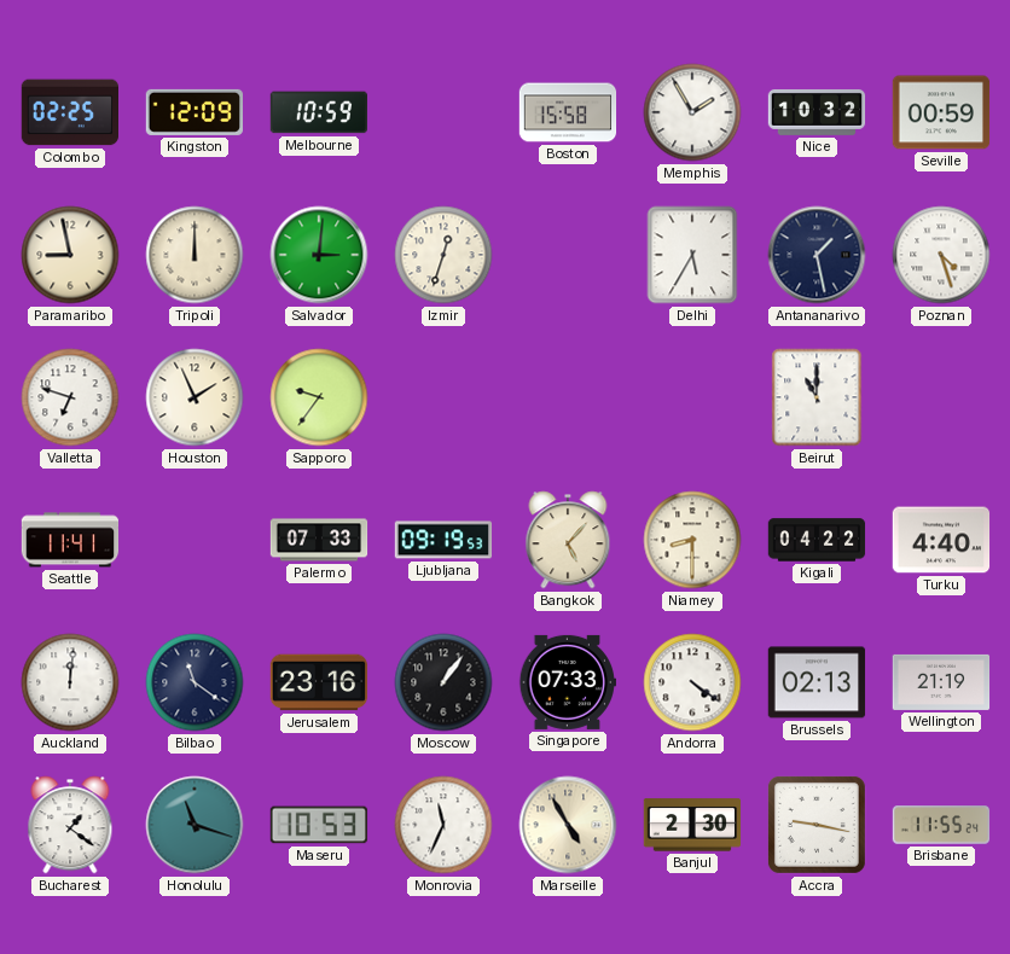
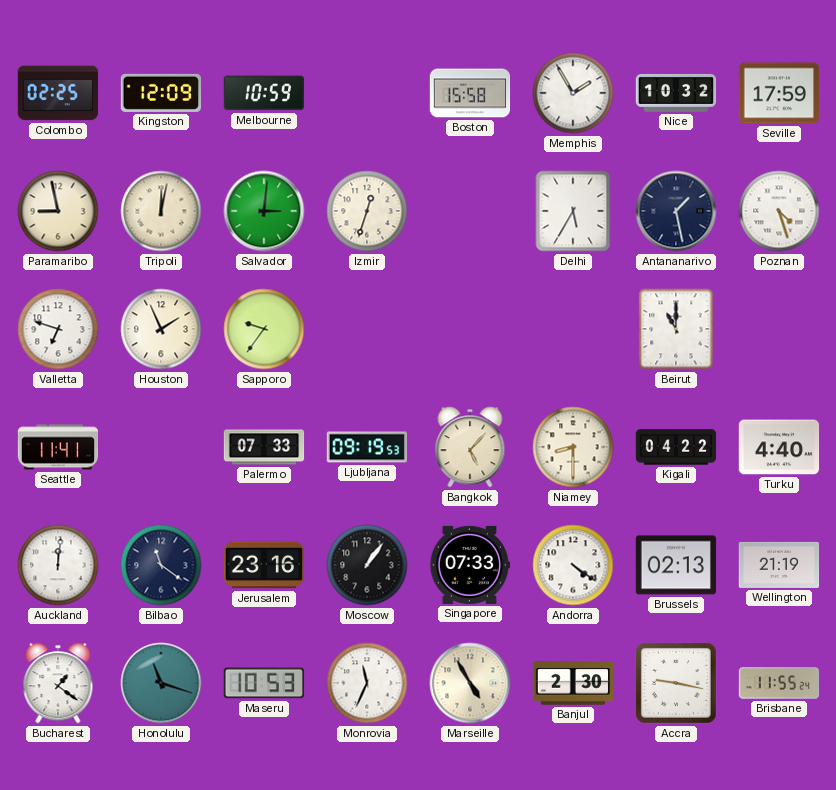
Seville: 00:59 -> 17:59
Tripoli: 12:00 -> 12:02
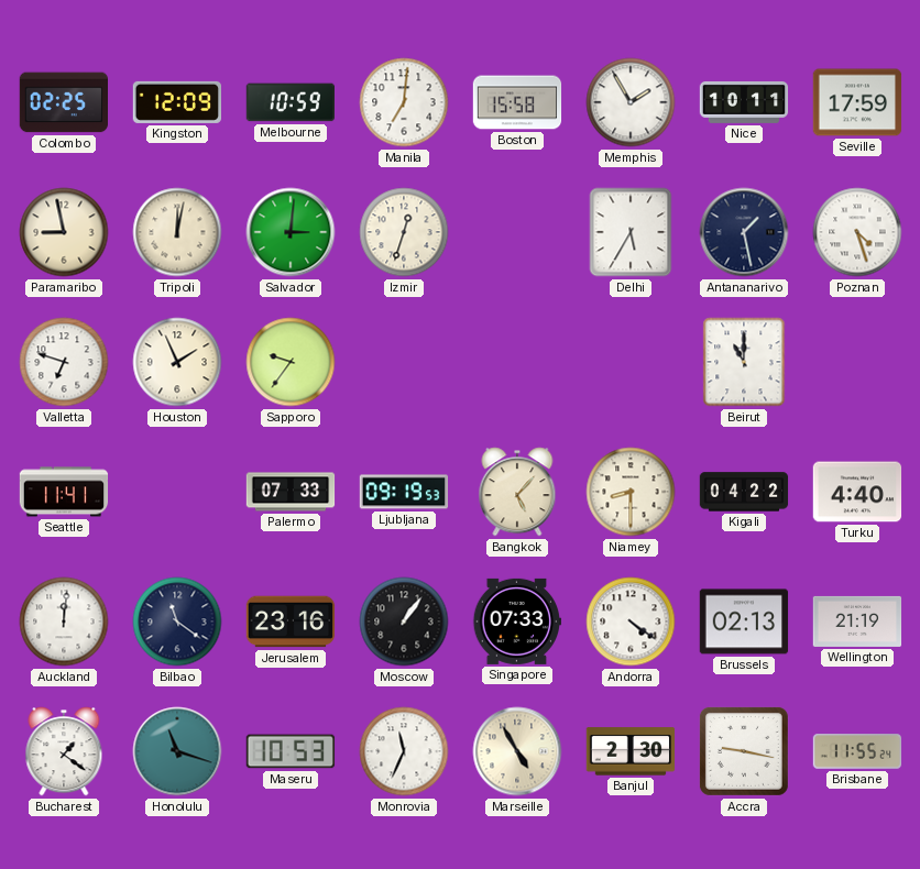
Manila: none -> 7:01
Nice: 10:32 -> 10:11
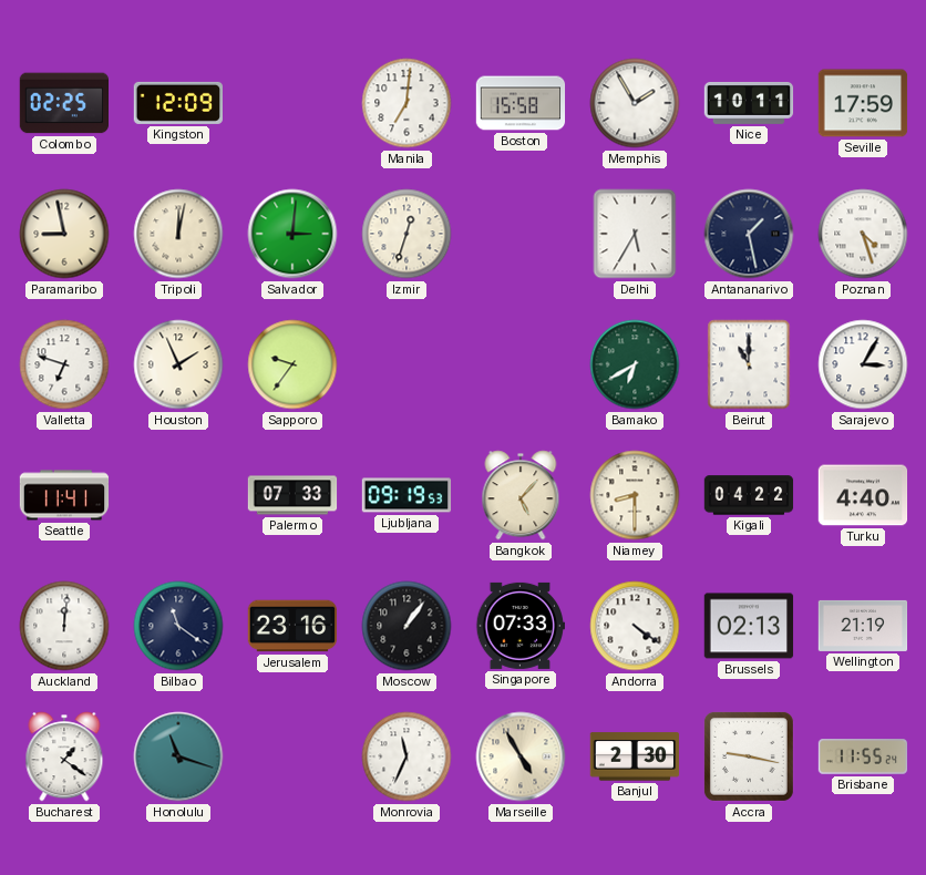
Melbourne: 10:59 -> none
Bamako: none -> 6:40
Sarajevo: none -> 3:05
Maseru: 10:53 -> none
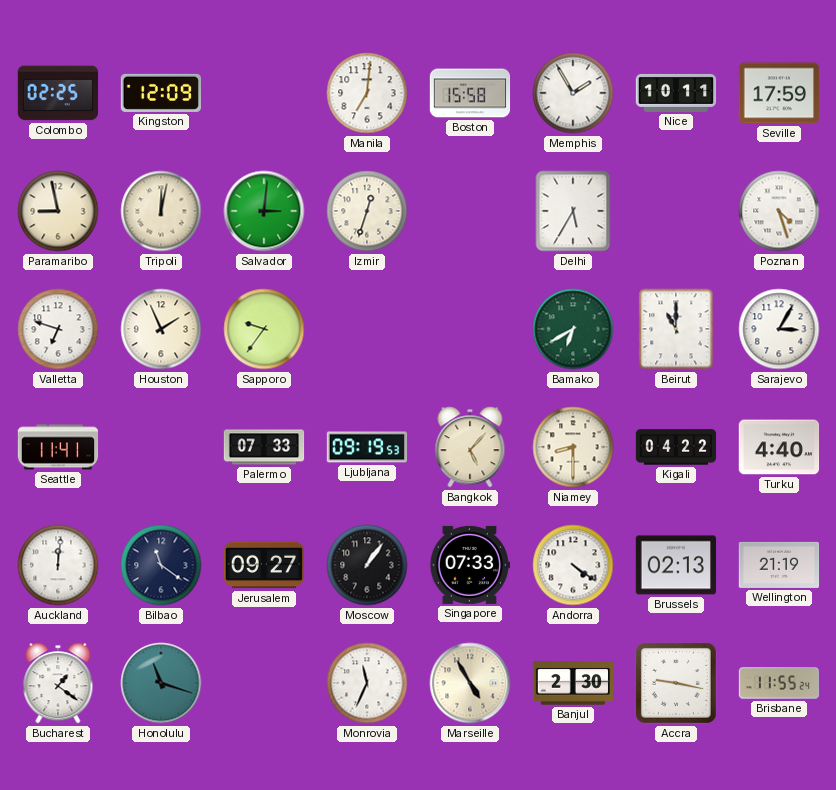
Antananarivo: 1:28 -> none
Jerusalem: 23:16 -> 09:27
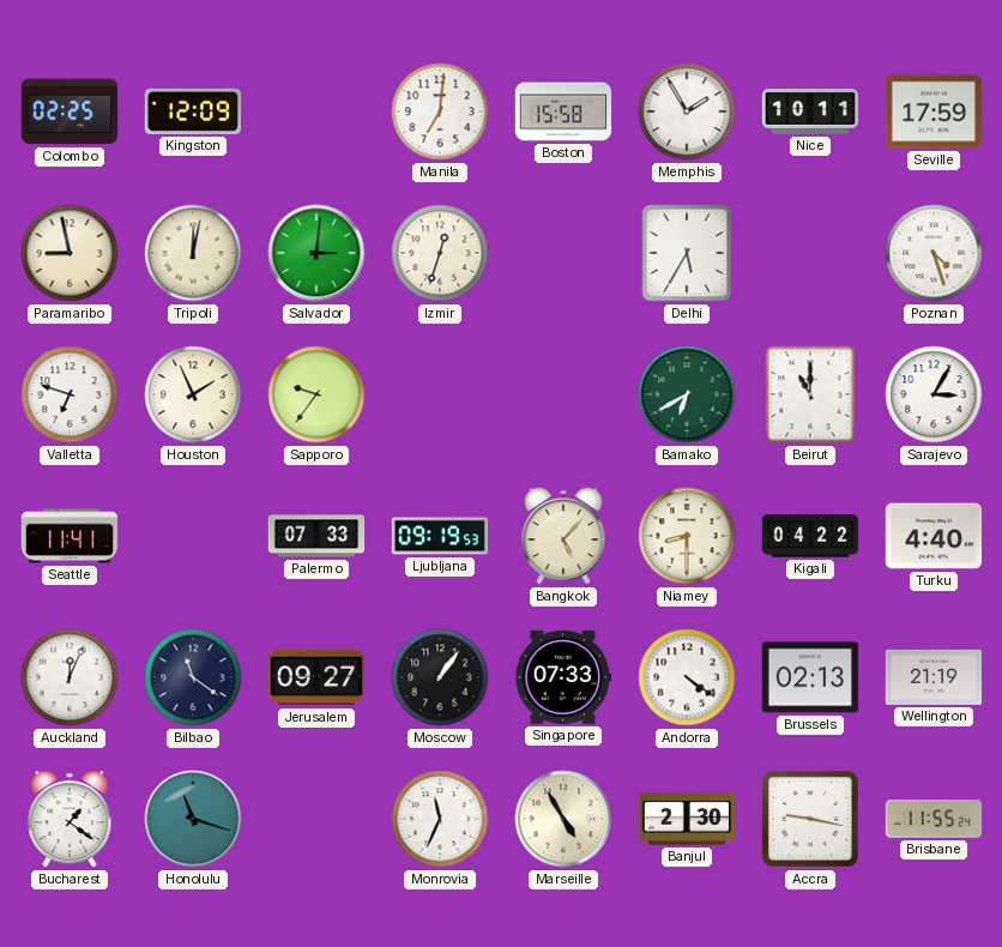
Auckland: 12:01 -> 12:04
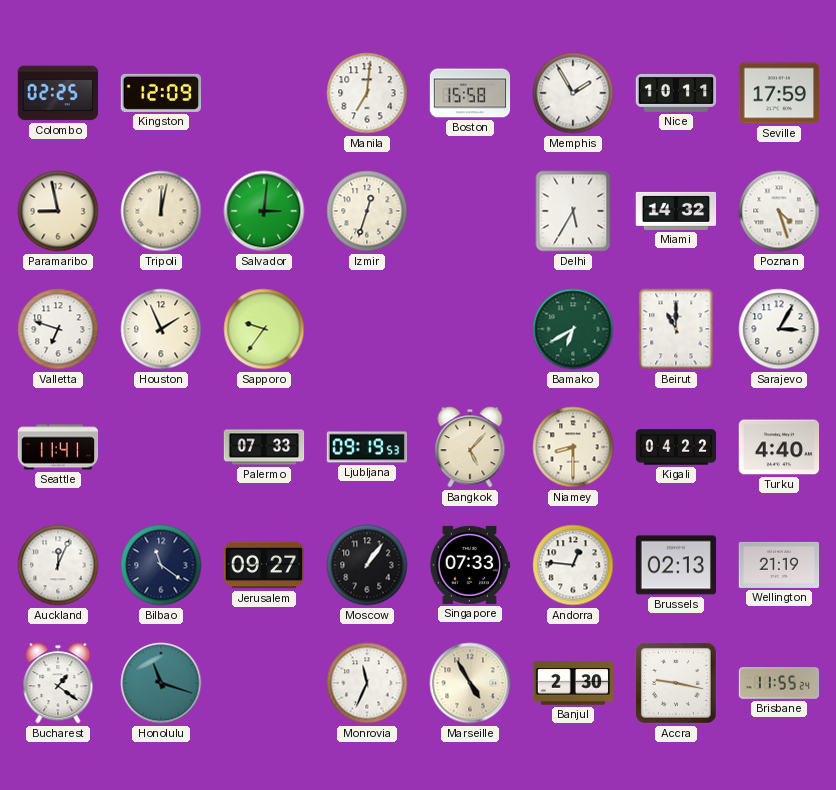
Miami: none -> 14:32
Andorra: 4:21 -> 12:46
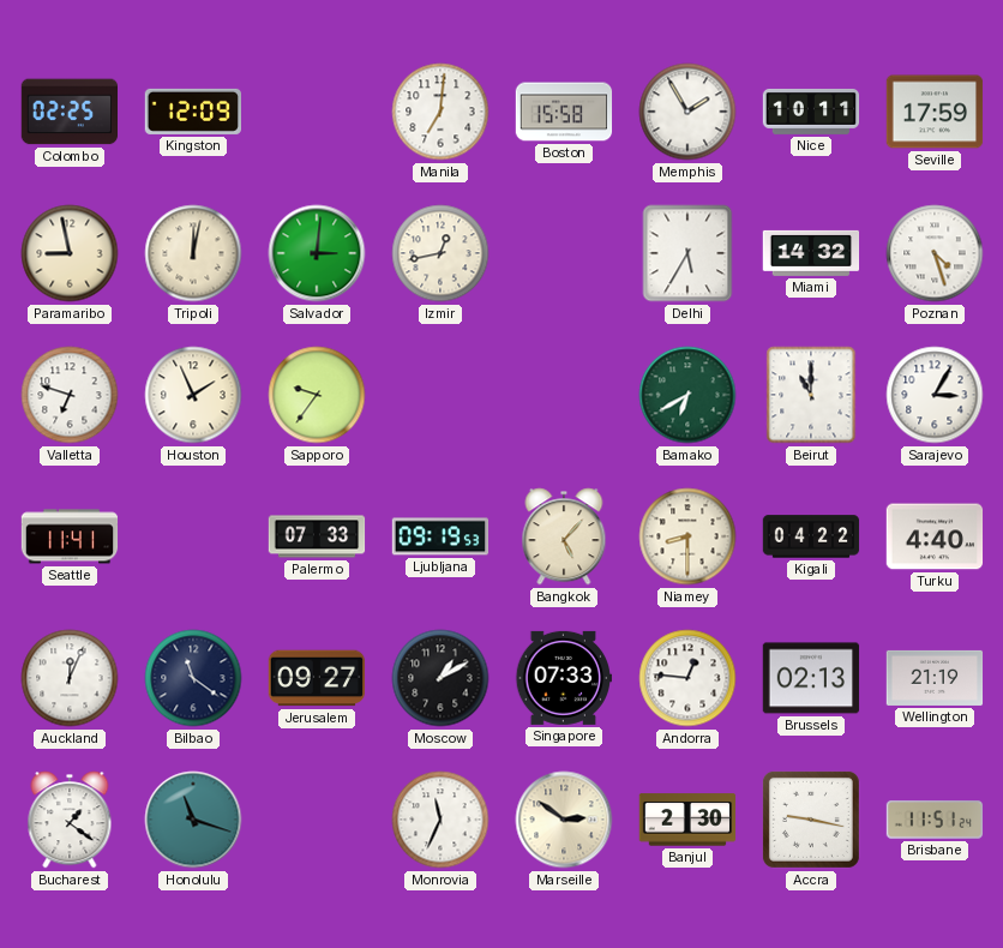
Izmir: 12:33 -> 12:43
Moscow: 1:06 -> 1:10
Marseille: 4:55 -> 2:51
Brisbane: 11:55 -> 11:51
